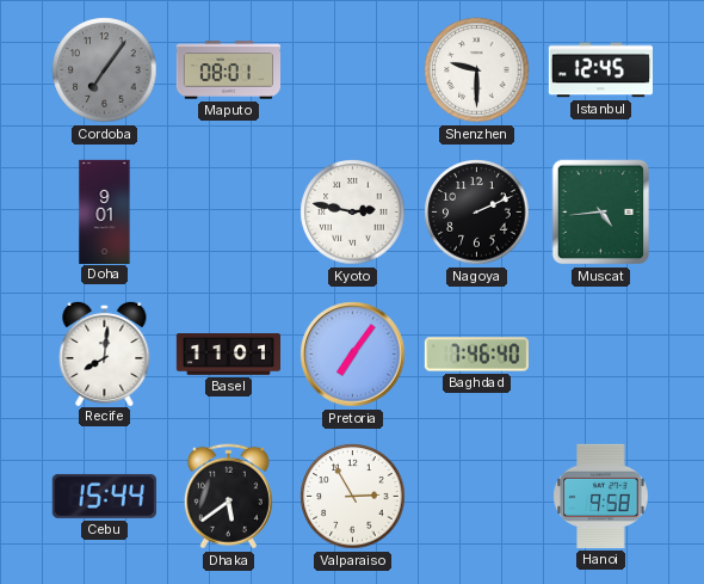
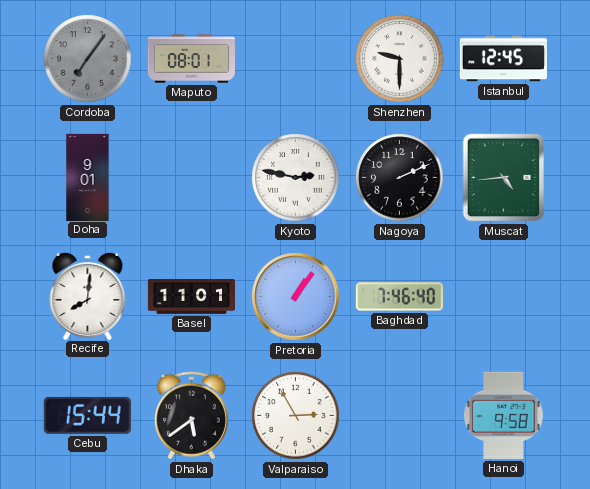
Pretoria: 7:06 -> 1:06
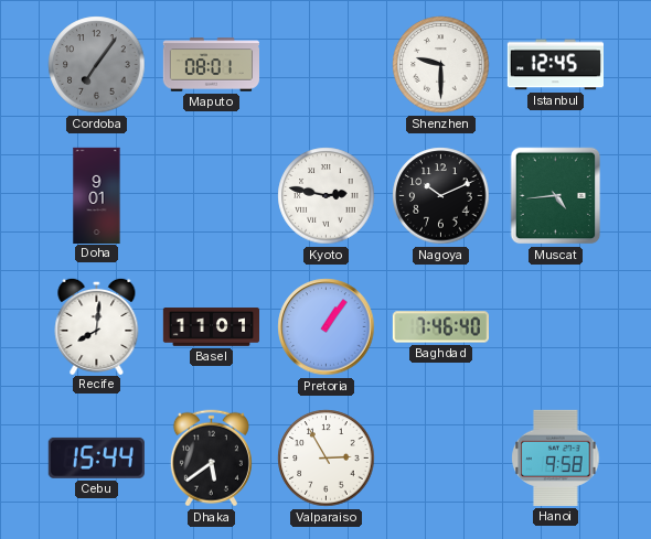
Nagoya: 2:11 -> 10:11
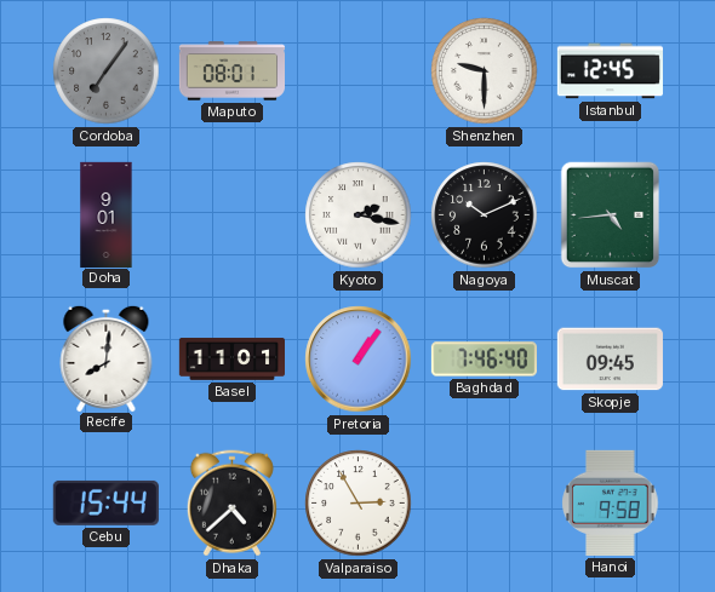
Kyoto: 2:47 -> 2:17
Skopje: none -> 09:45
Dhaka: 5:39 -> 4:38
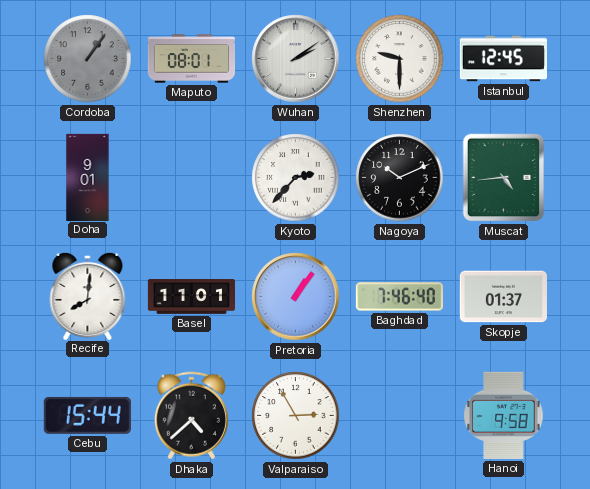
Cordoba: 7:06 -> 1:06
Wuhan: none -> 2:09
Kyoto: 2:17 -> 2:37
Skopje: 09:45 -> 01:37
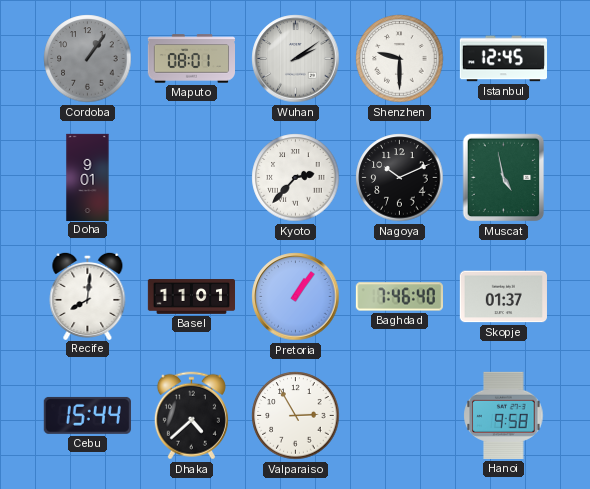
Muscat: 4:44 -> 4:58
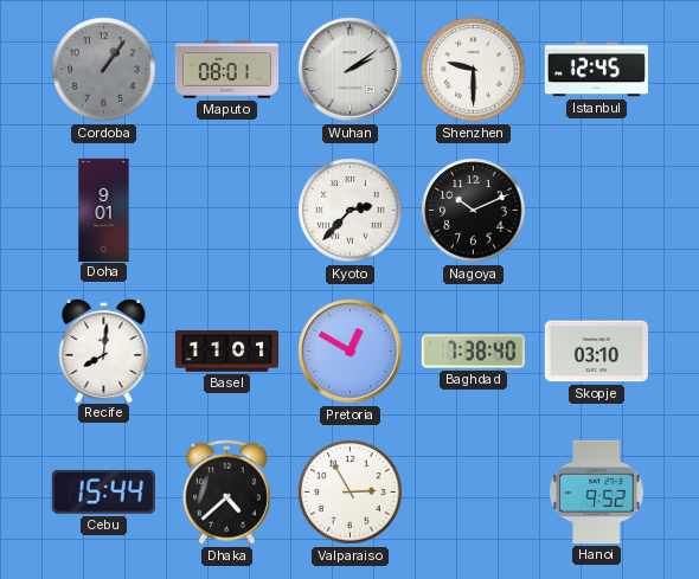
Muscat: 4:58 -> none
Pretoria: 1:06 -> 12:50
Baghdad: 7:46 -> 7:38
Skopje: 01:37 -> 03:10
Hanoi: 9:58 -> 9:52
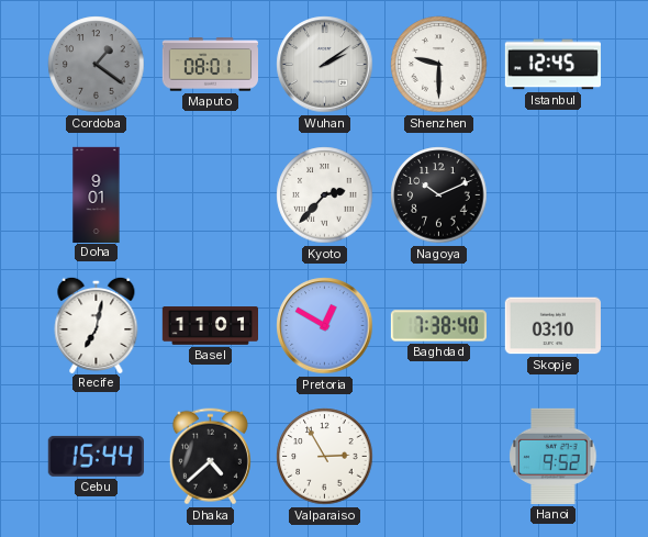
Cordoba: 1:06 -> 1:21
Recife: 8:01 -> 7:02
